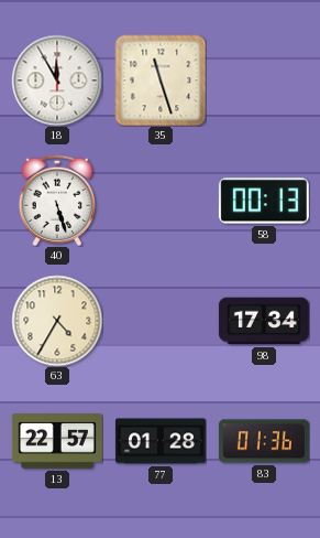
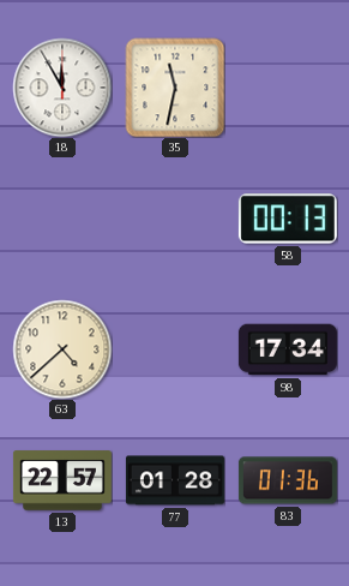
35: 11:27 -> 11:32
40: 5:27 -> none
63: 4:35 -> 4:38
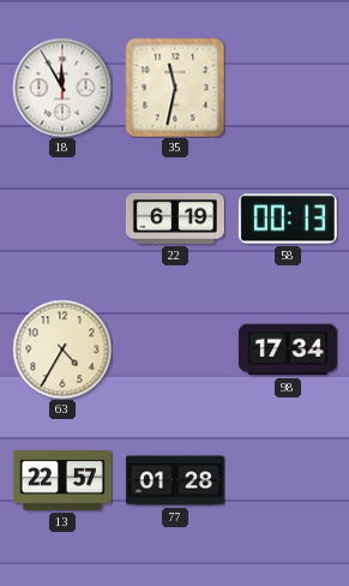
22: none -> 6:19
63: 4:38 -> 4:35
83: 01:36 -> none
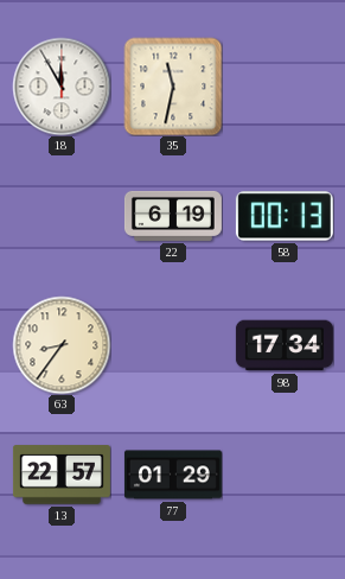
63: 4:35 -> 8:36
77: 01:28 -> 01:29
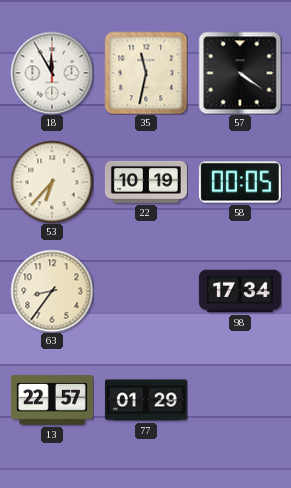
57: none -> 4:21
53: none -> 6:37
22: 6:19 -> 10:19
58: 00:13 -> 00:05
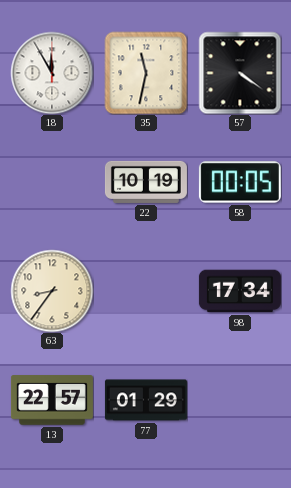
53: 6:37 -> none
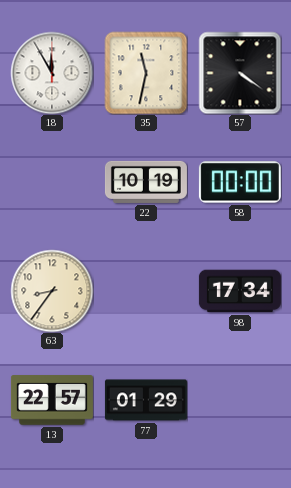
58: 00:05 -> 00:00
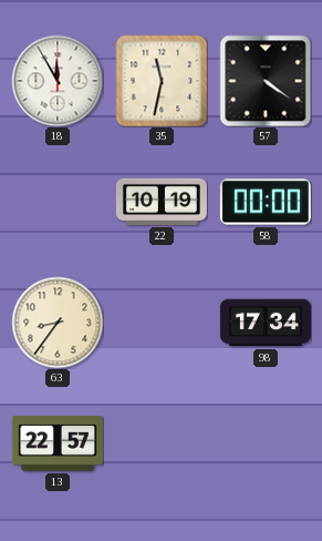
77: 01:29 -> none
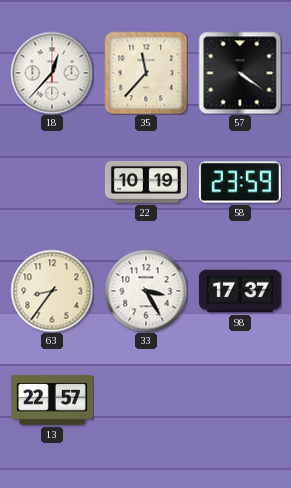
18: 11:55 -> 12:37
35: 11:32 -> 11:37
58: 00:00 -> 23:59
33: none -> 3:25
98: 17:34 -> 17:37
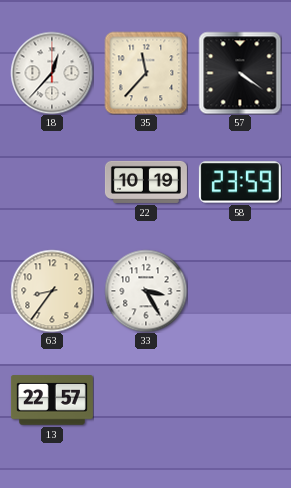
98: 17:37 -> none
